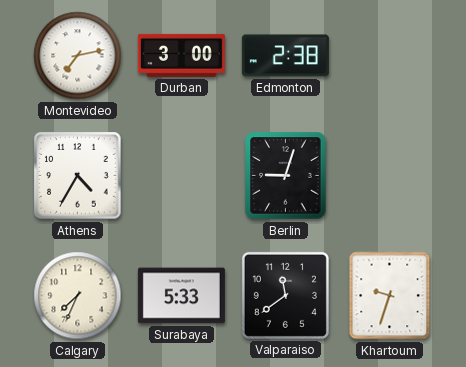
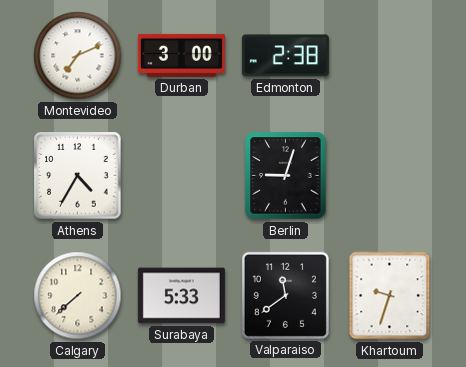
Montevideo: 7:13 -> 7:11
Calgary: 7:34 -> 7:38
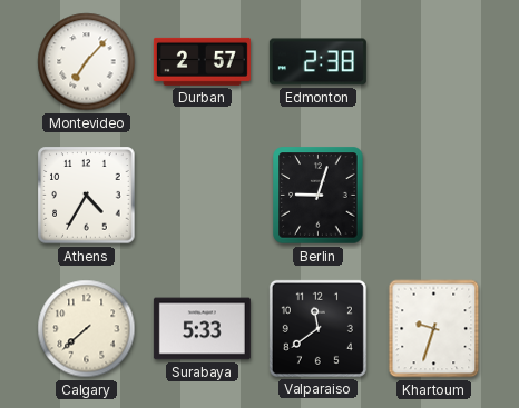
Montevideo: 7:11 -> 7:07
Durban: 3:00 -> 2:57
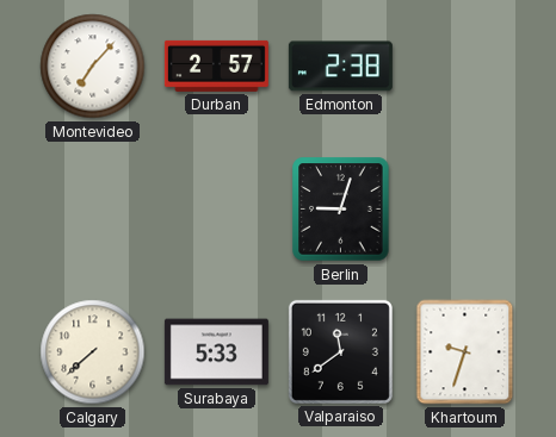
Athens: 4:35 -> none
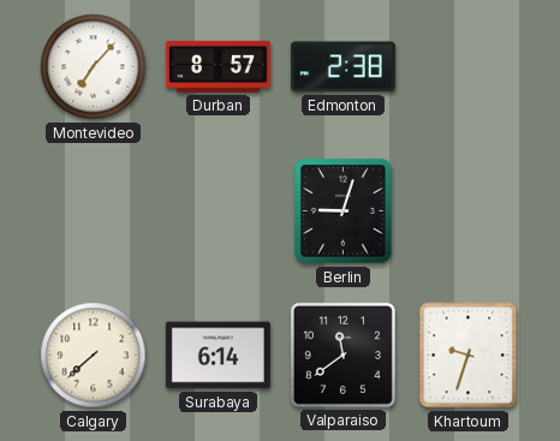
Durban: 2:57 -> 8:57
Surabaya: 5:33 -> 6:14
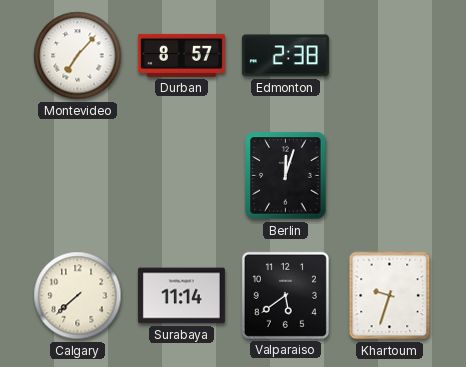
Berlin: 9:03 -> 12:03
Surabaya: 6:14 -> 11:14
Valparaiso: 11:39 -> 5:39
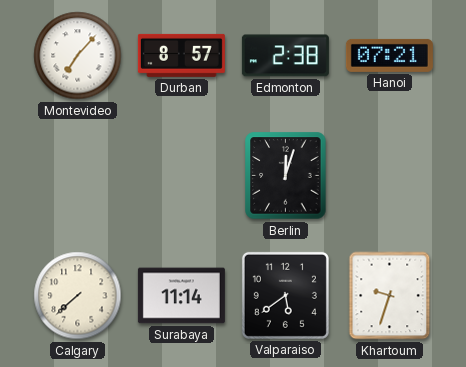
Hanoi: none -> 07:21
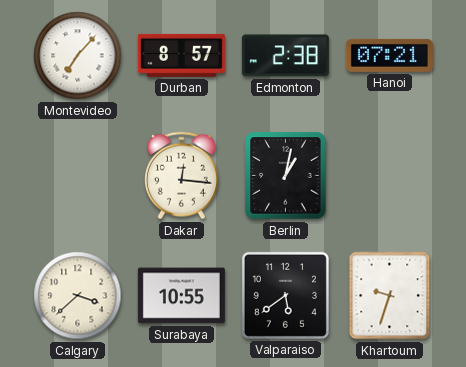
Dakar: none -> 12:16
Berlin: 12:03 -> 1:02
Calgary: 7:38 -> 3:38
Surabaya: 11:14 -> 10:55
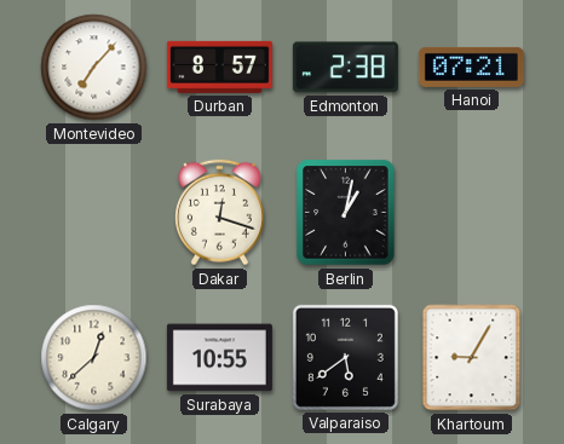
Dakar: 12:16 -> 12:18
Calgary: 3:38 -> 12:38
Khartoum: 9:33 -> 9:05
